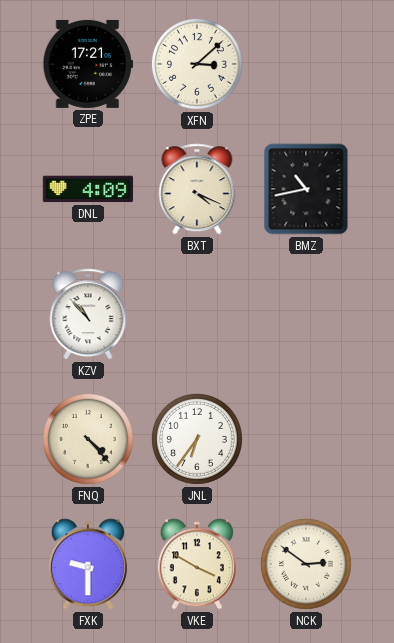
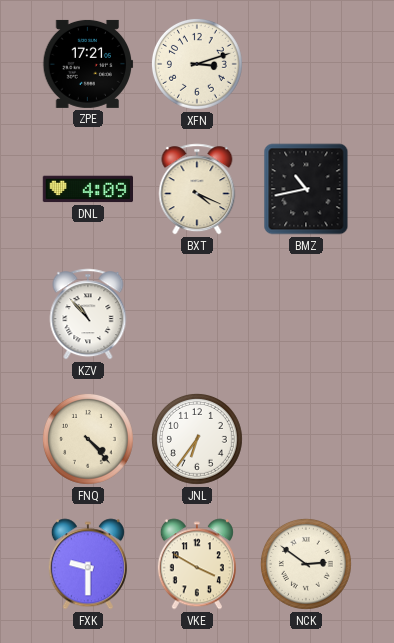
XFN: 3:08 -> 3:12
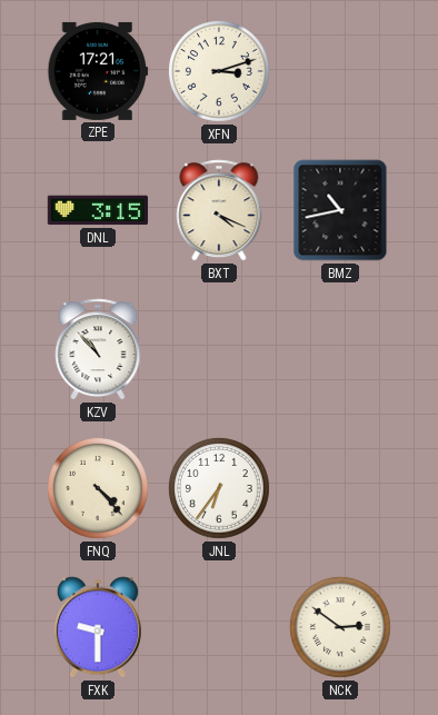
DNL: 4:09 -> 3:15
VKE: 3:50 -> none
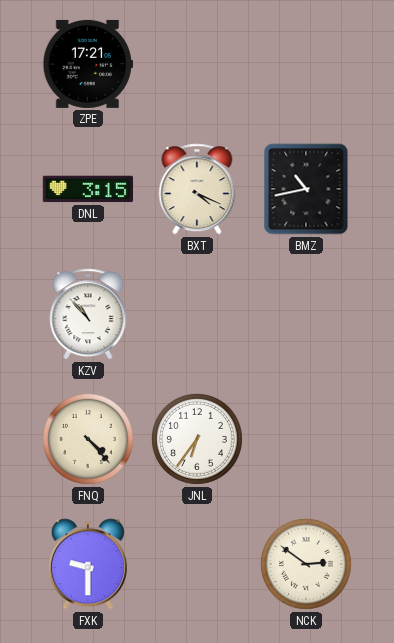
XFN: 3:12 -> none
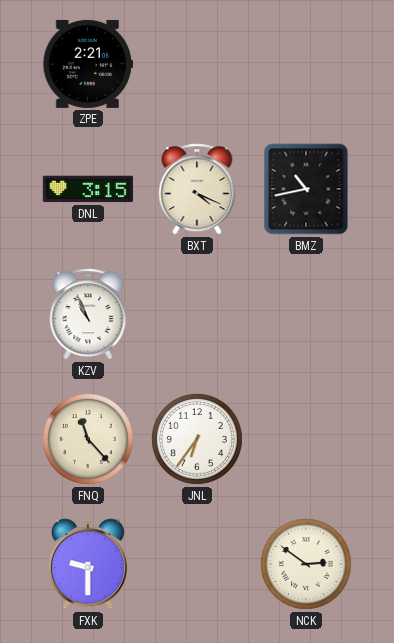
ZPE: 17:21 -> 2:21
KZV: 10:53 -> 10:56
FNQ: 4:23 -> 11:23
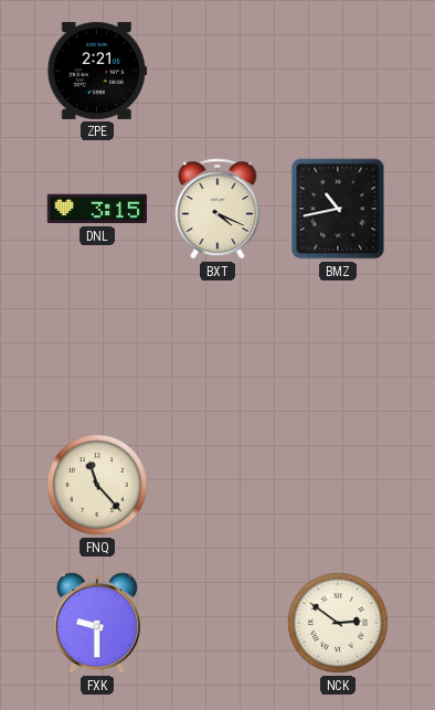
KZV: 10:56 -> none
JNL: 6:36 -> none
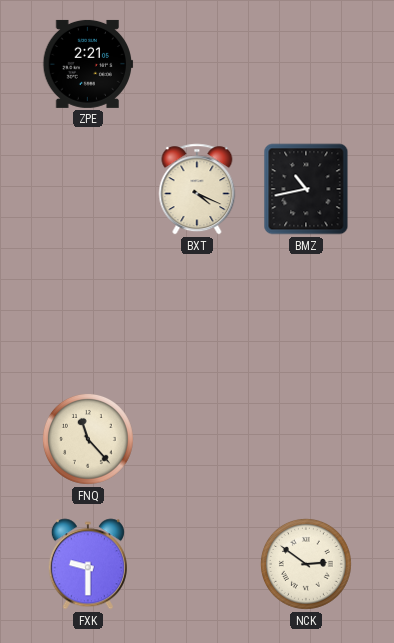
DNL: 3:15 -> none
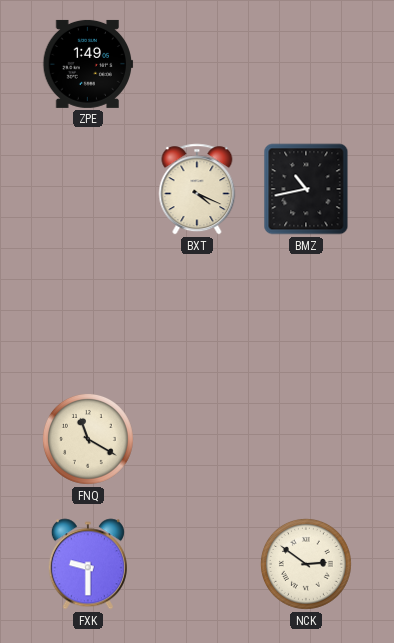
ZPE: 2:21 -> 1:49
FNQ: 11:23 -> 11:20
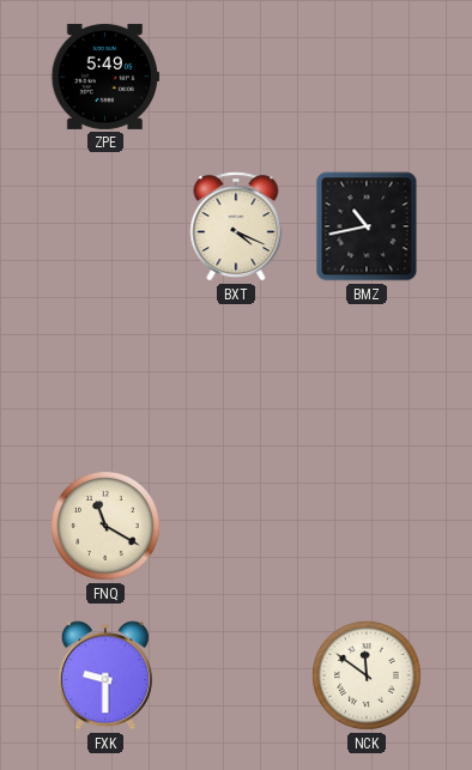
ZPE: 1:49 -> 5:49
NCK: 2:51 -> 11:51
